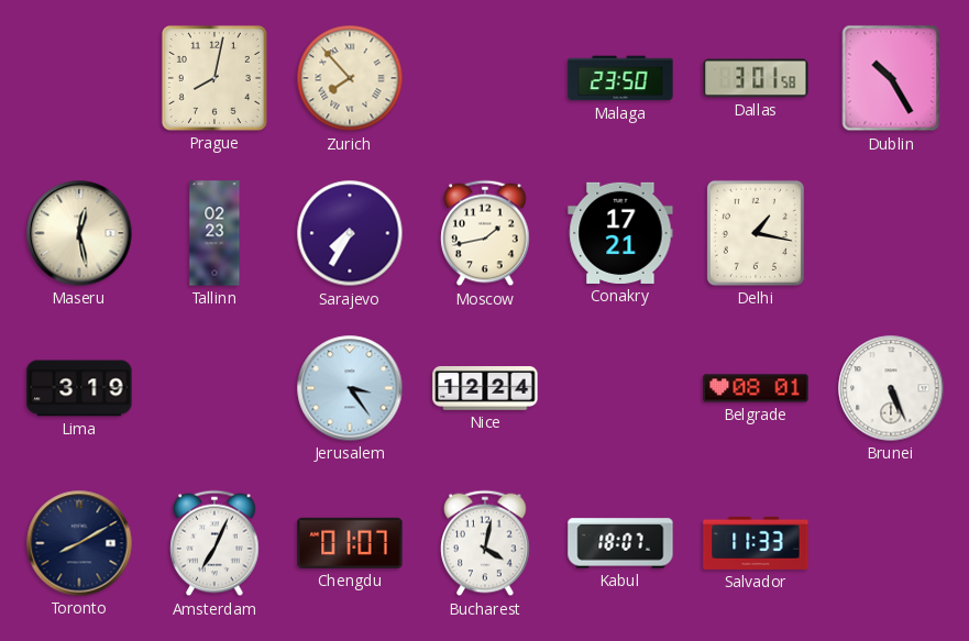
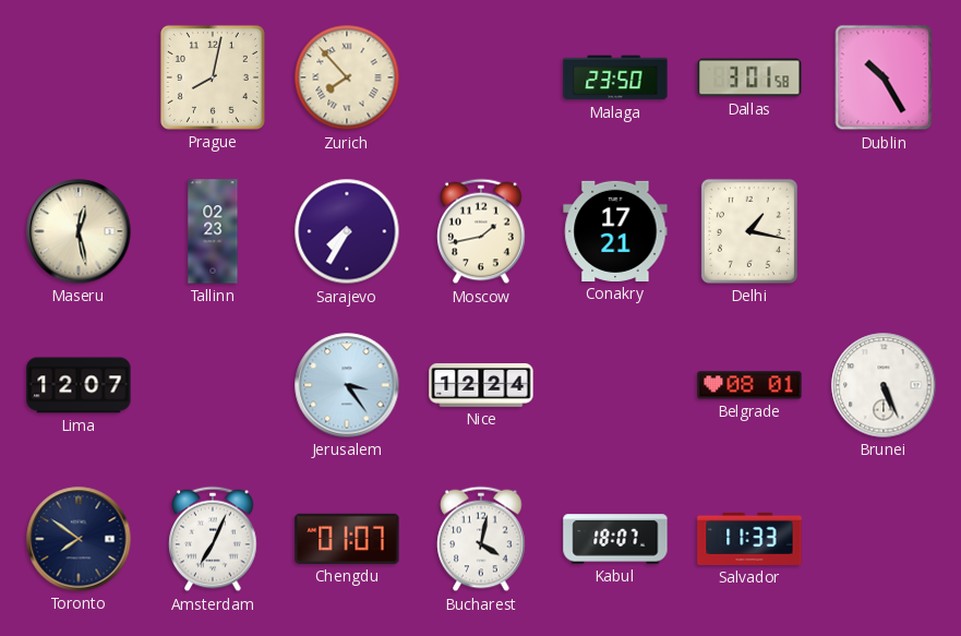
Lima: 3:19 -> 12:07
Toronto: 8:10 -> 7:51
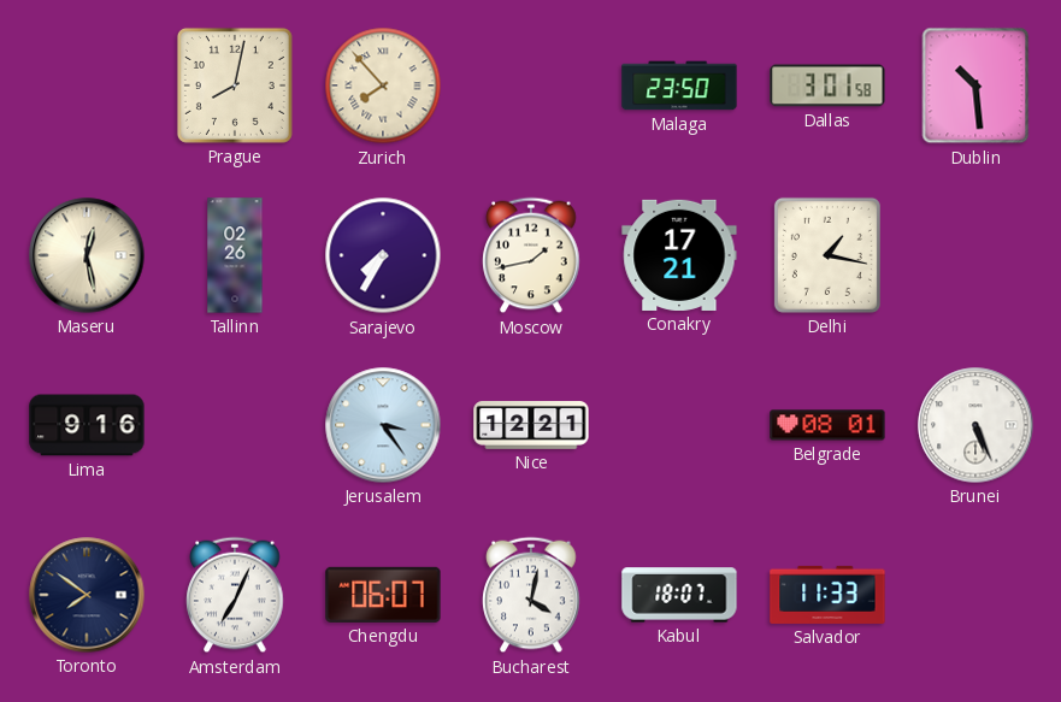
Dublin: 10:25 -> 10:29
Tallinn: 02:23 -> 02:26
Lima: 12:07 -> 9:16
Nice: 12:24 -> 12:21
Chengdu: 01:07 -> 06:07
